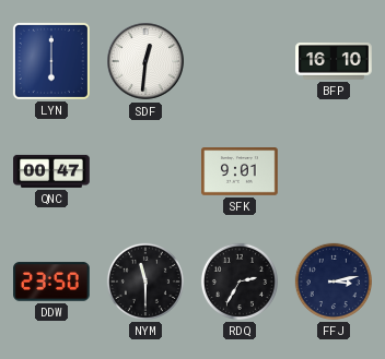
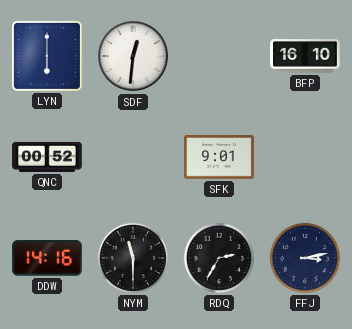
QNC: 00:47 -> 00:52
DDW: 23:50 -> 14:16
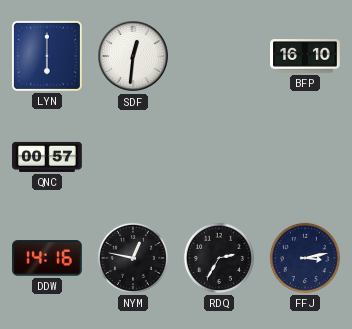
QNC: 00:52 -> 00:57
SFK: 9:01 -> none
NYM: 11:30 -> 12:47
